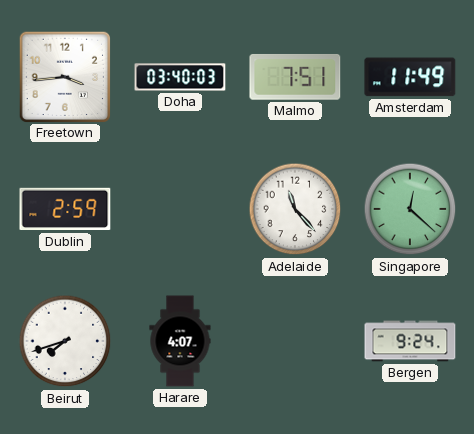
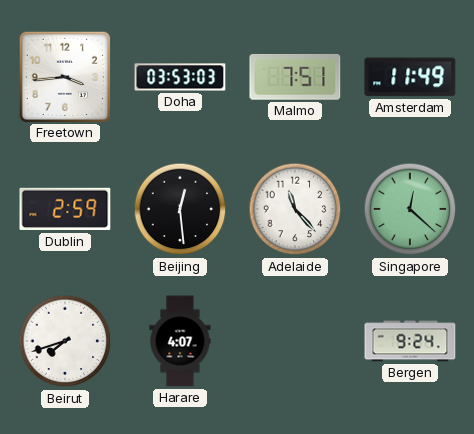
Doha: 03:40 -> 03:53
Beijing: none -> 12:29
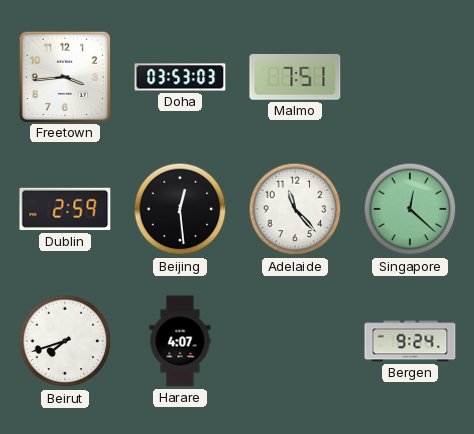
Amsterdam: 11:49 -> none
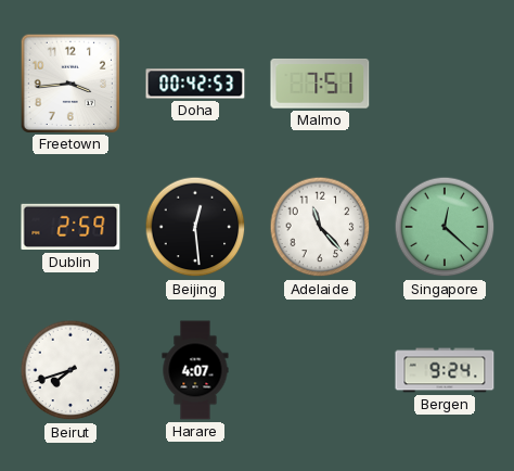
Doha: 03:53 -> 00:42
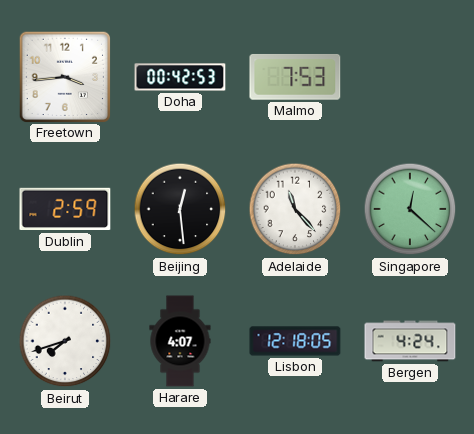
Malmo: 7:51 -> 7:53
Lisbon: none -> 12:18
Bergen: 9:24 -> 4:24
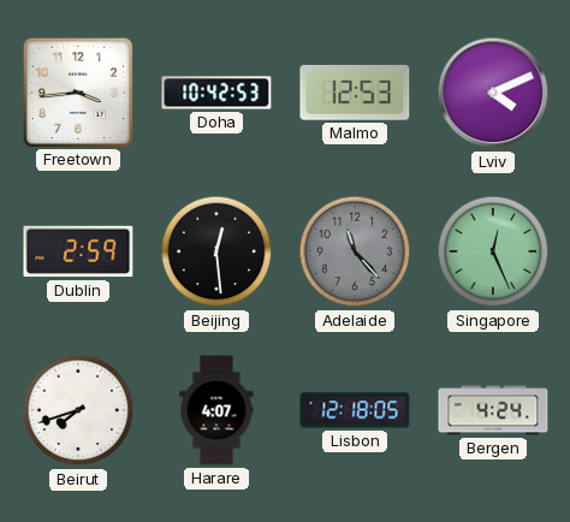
Doha: 00:42 -> 10:42
Malmo: 7:53 -> 12:53
Lviv: none -> 4:11
Adelaide dial: white -> grey
Singapore: 12:22 -> 12:26
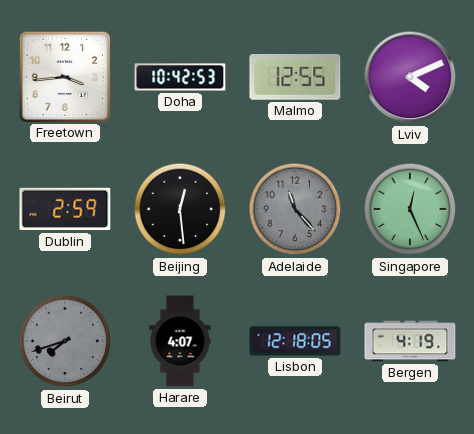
Malmo: 12:53 -> 12:55
Beirut dial: white -> grey
Bergen: 4:24 -> 4:19
